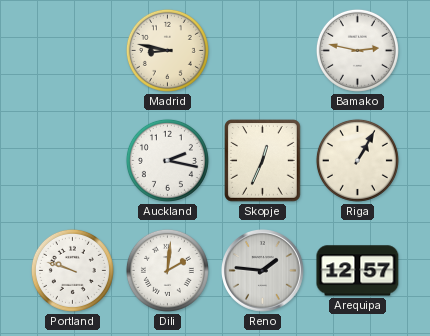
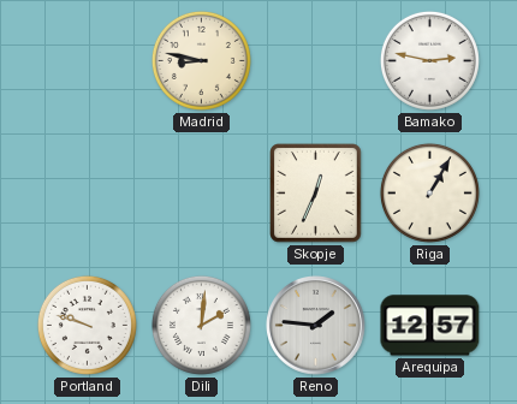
Auckland: 2:17 -> none
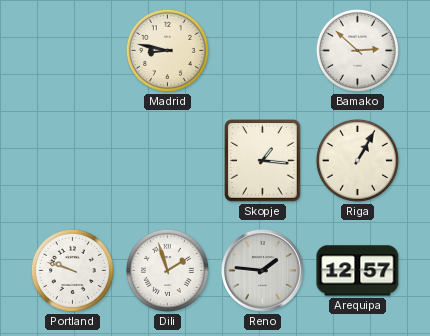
Bamako: 2:47 -> 2:52
Skopje: 12:34 -> 1:16
Dili: 2:01 -> 1:57
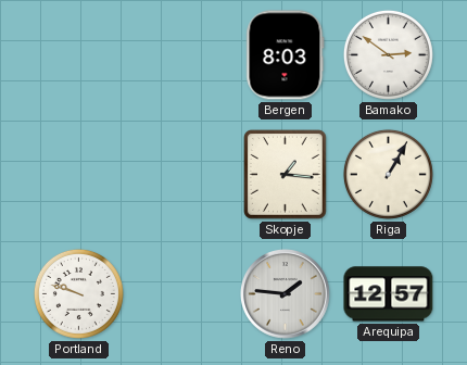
Madrid: 8:47 -> none
Bergen: none -> 8:03
Bamako: 2:52 -> 2:51
Dili: 1:57 -> none
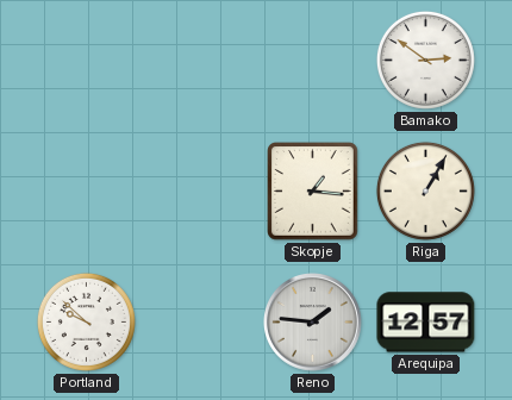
Bergen: 8:03 -> none
Portland: 9:48 -> 9:52
